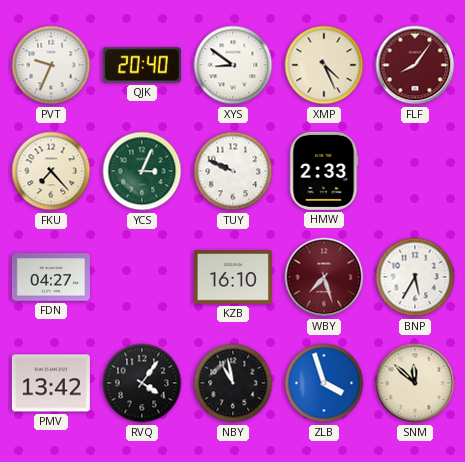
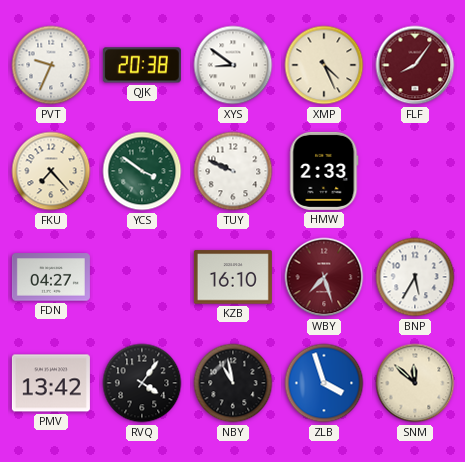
QJK: 20:40 -> 20:38
YCS: 3:04 -> 3:51
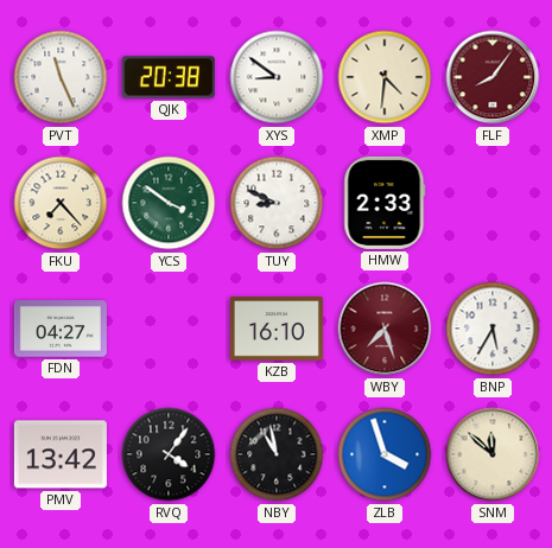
PVT: 9:34 -> 11:26
XMP: 4:26 -> 4:31
TUY: 9:49 -> 8:49
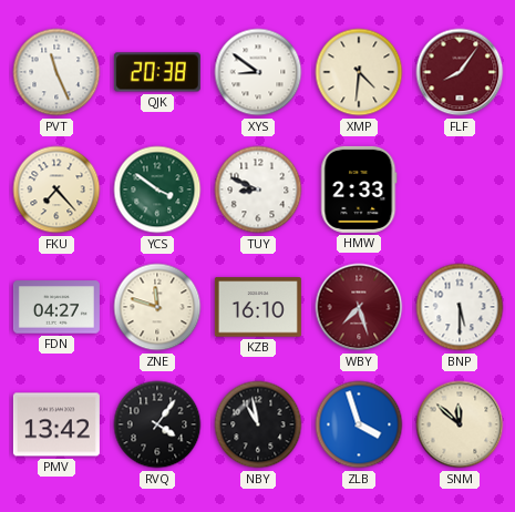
ZNE: none -> 11:48
BNP: 5:35 -> 5:30
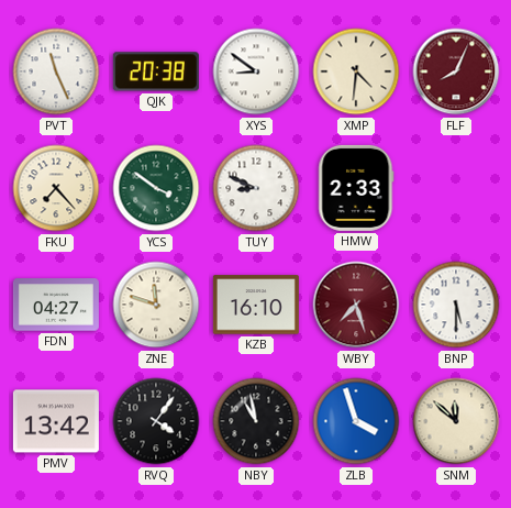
FLF: 8:06 -> 8:04
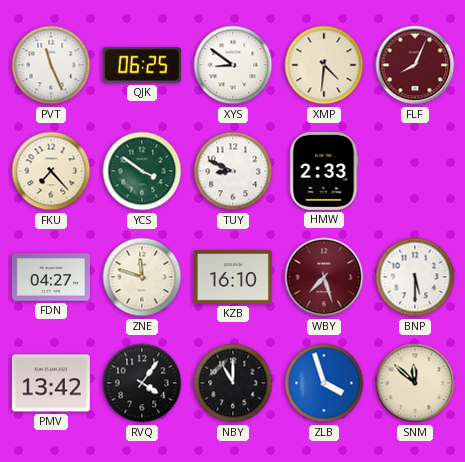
QJK: 20:38 -> 06:25
NBY: 10:58 -> 11:00
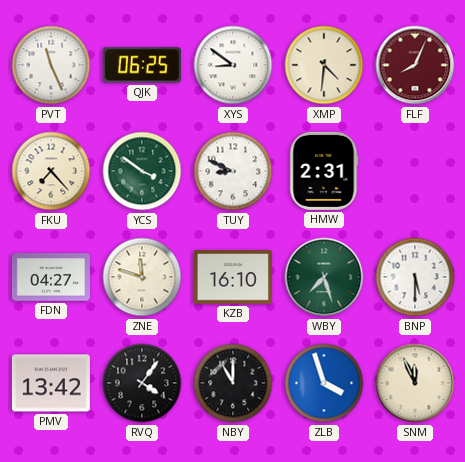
HMW: 2:33 -> 2:31
WBY dial: burgundy -> green
SNM: 11:52 -> 11:56
